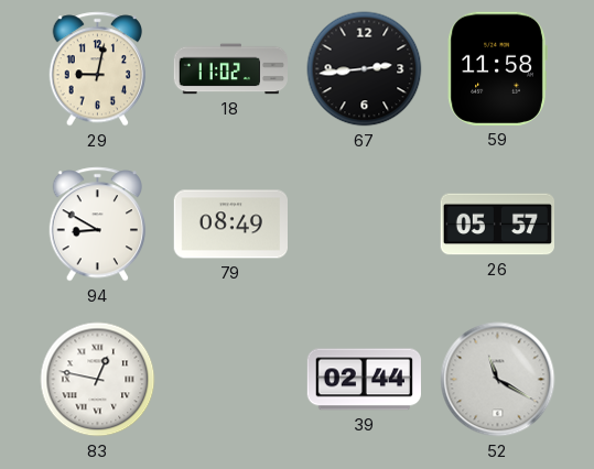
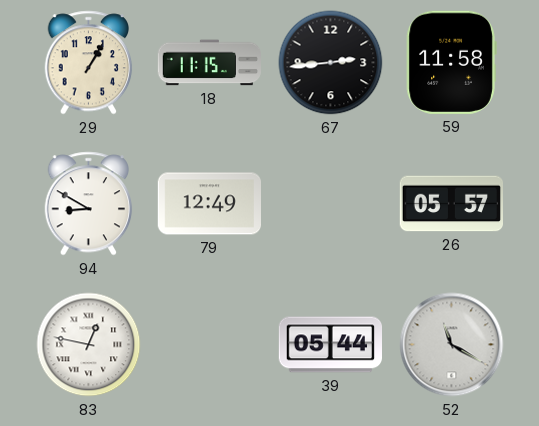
29: 9:02 -> 1:05
18: 11:02 -> 11:15
79: 08:49 -> 12:49
39: 02:44 -> 05:44
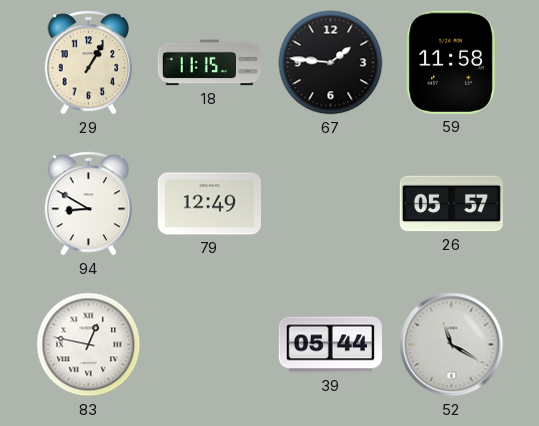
67: 2:44 -> 1:46
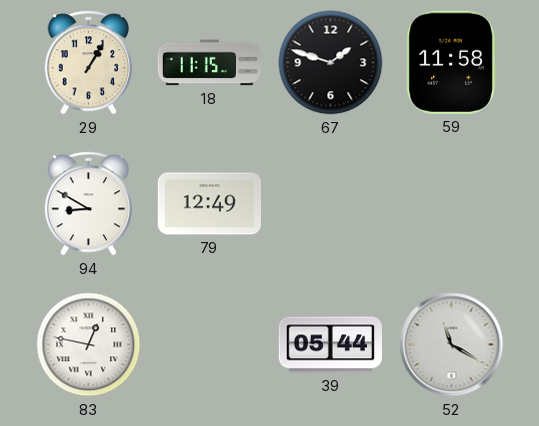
67: 1:46 -> 1:48
26: 05:57 -> none
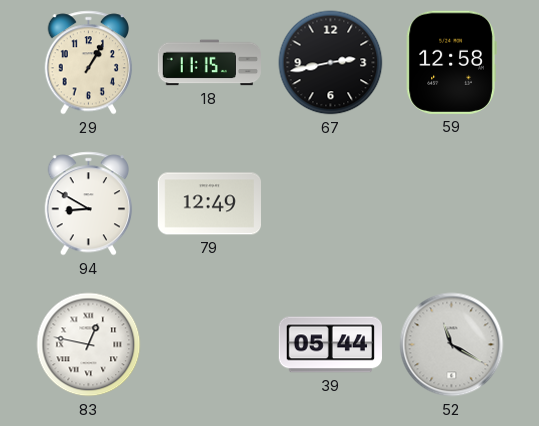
67: 1:48 -> 2:43
59: 11:58 -> 12:58
